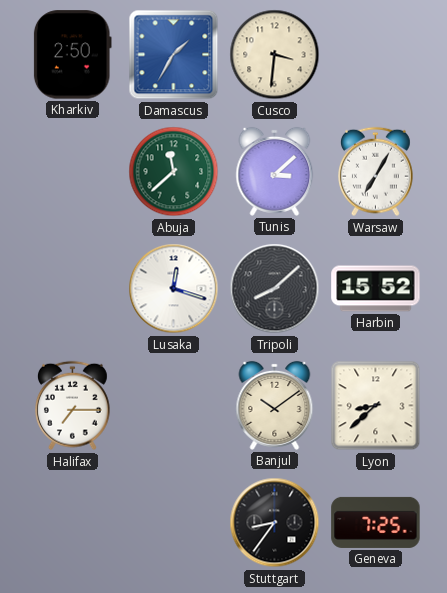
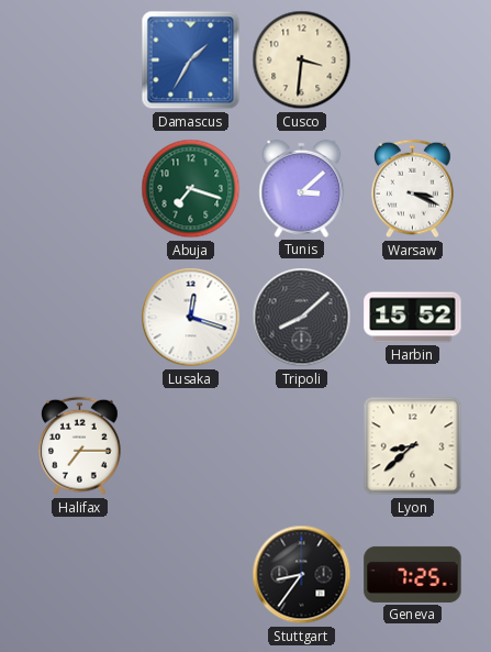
Kharkiv: 2:50 -> none
Abuja: 11:38 -> 7:18
Warsaw: 7:05 -> 3:19
Banjul: 10:09 -> none
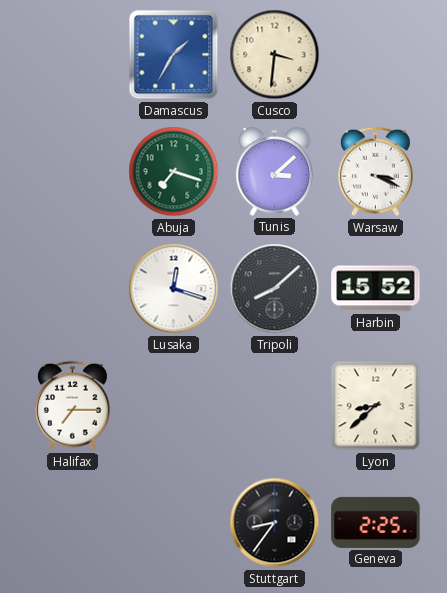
Geneva: 7:25 -> 2:25
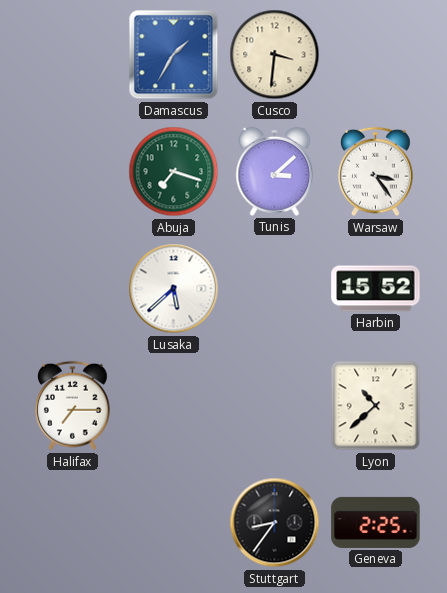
Warsaw: 3:19 -> 3:24
Lusaka: 12:18 -> 5:38
Tripoli: 8:08 -> none
Lyon: 8:38 -> 10:38
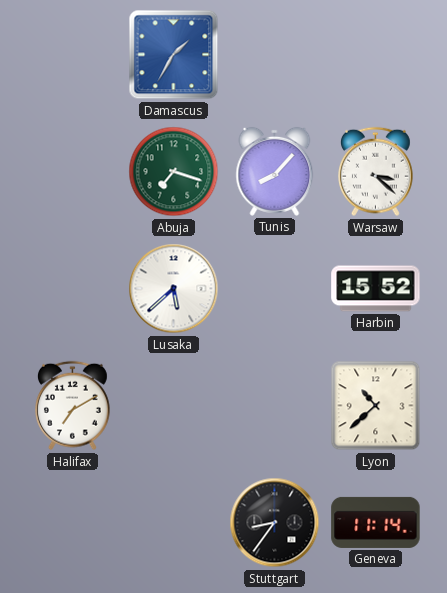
Cusco: 3:31 -> none
Tunis: 3:08 -> 8:07
Warsaw: 3:24 -> 3:22
Halifax: 7:15 -> 7:10
Geneva: 2:25 -> 11:14
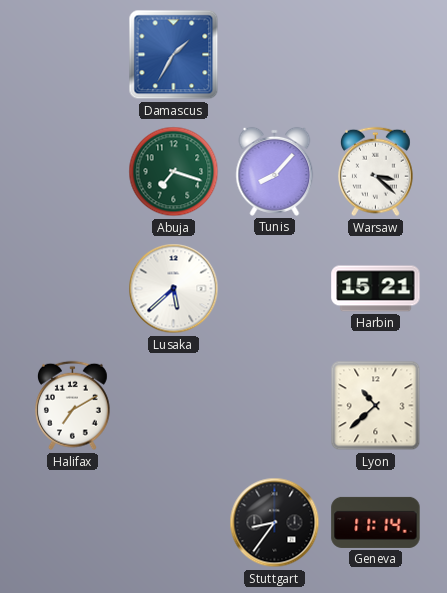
Harbin: 15:52 -> 15:21
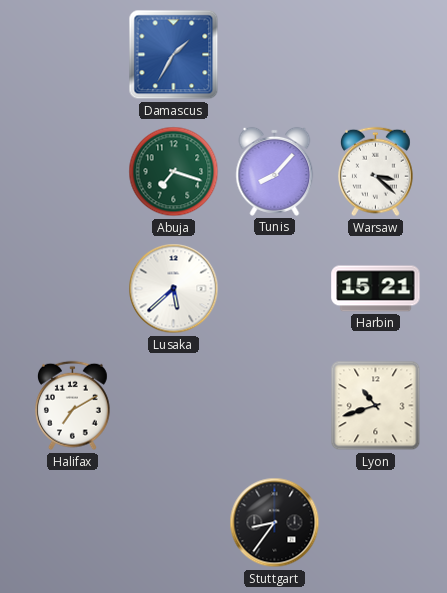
Lyon: 10:38 -> 10:42
Geneva: 11:14 -> none
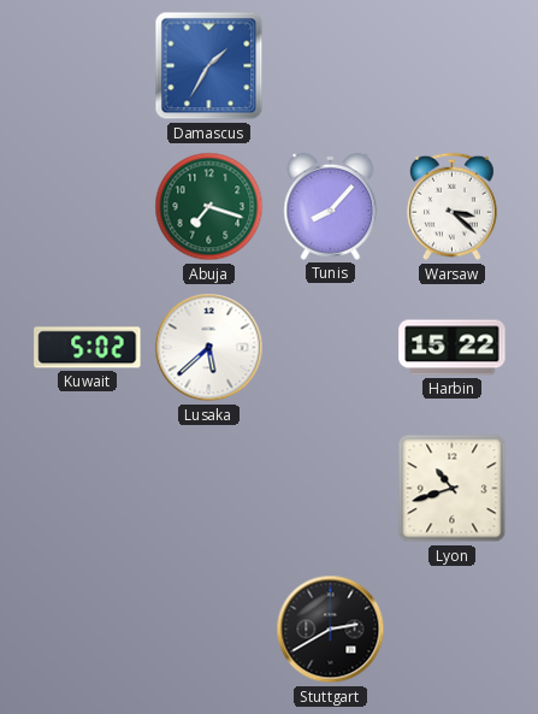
Kuwait: none -> 5:02
Harbin: 15:21 -> 15:22
Halifax: 7:10 -> none
Stuttgart: 8:36 -> 2:40
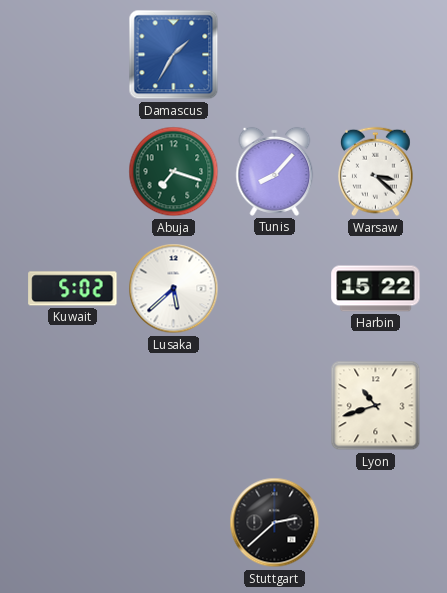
Stuttgart: 2:40 -> 2:38
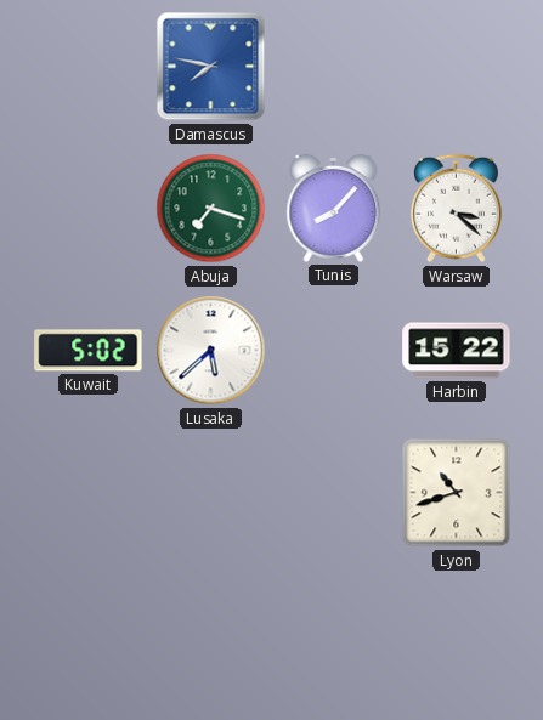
Damascus: 1:35 -> 7:47
Stuttgart: 2:38 -> none
